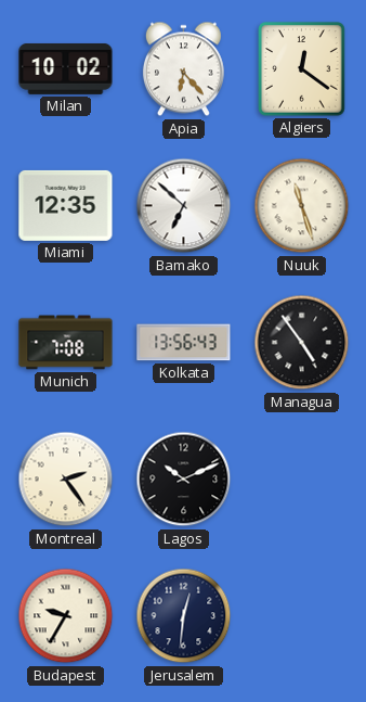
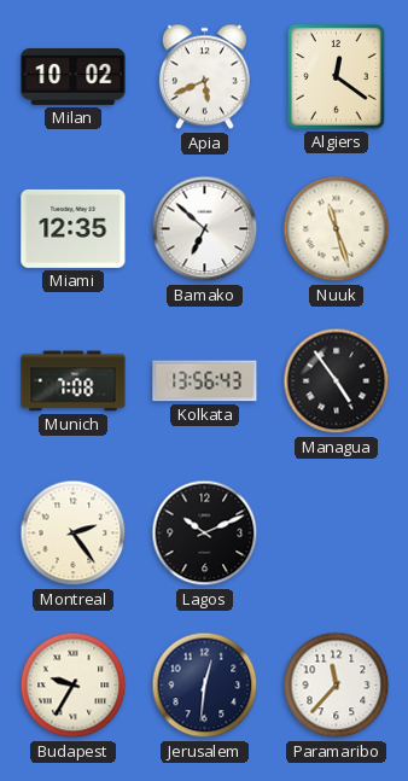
Apia: 6:23 -> 5:41
Paramaribo: none -> 11:37
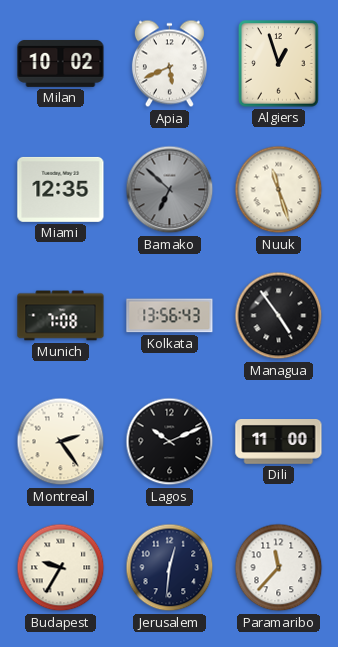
Algiers: 12:21 -> 12:57
Bamako dial: white -> grey
Dili: none -> 11:00
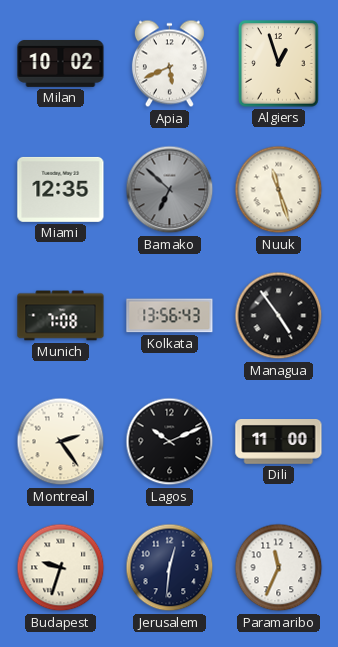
Budapest: 9:35 -> 9:33
Paramaribo: 11:37 -> 11:34
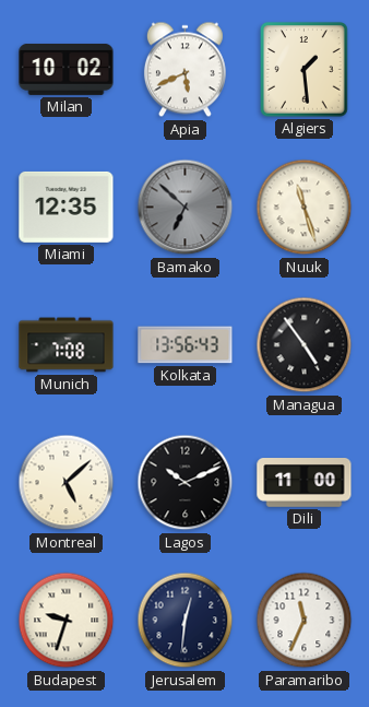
Algiers: 12:57 -> 1:29
Montreal: 2:24 -> 5:08
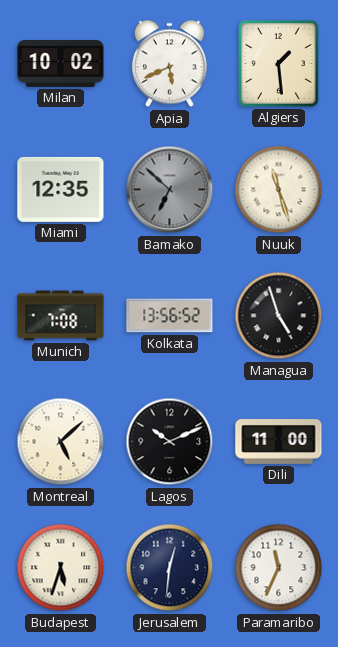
Kolkata: 13:56:43 -> 13:56:52
Managua: 4:54 -> 4:57
Budapest: 9:33 -> 5:33
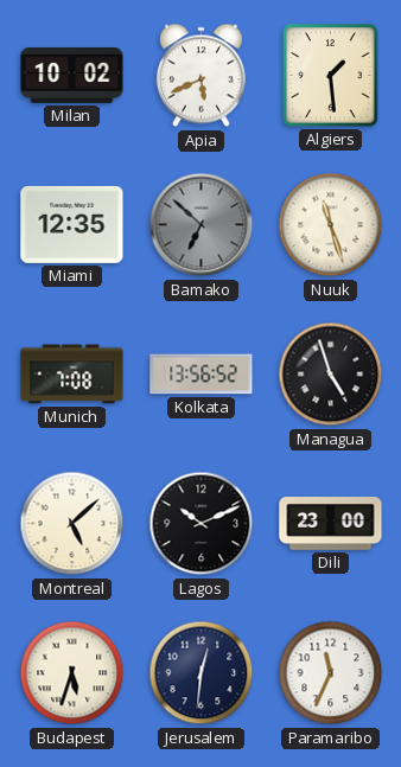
Dili: 11:00 -> 23:00
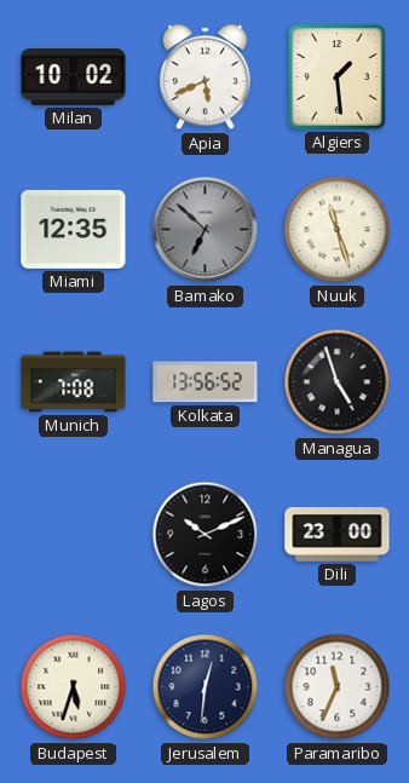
Montreal: 5:08 -> none
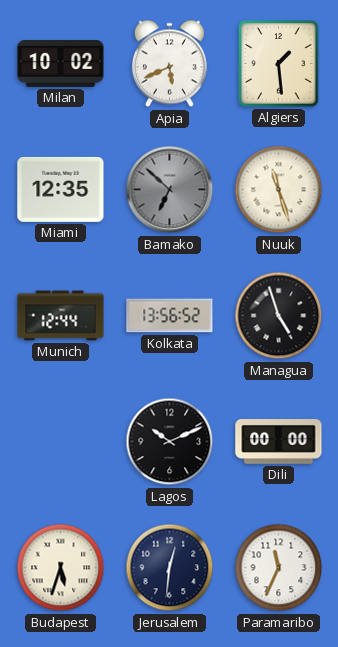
Munich: 7:08 -> 12:44
Dili: 23:00 -> 00:00
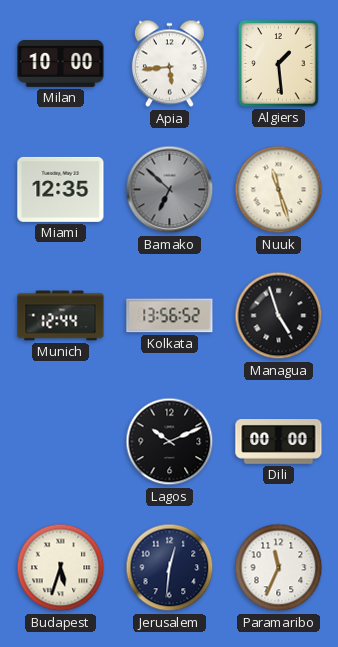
Milan: 10:02 -> 10:00
Apia: 5:41 -> 5:44
